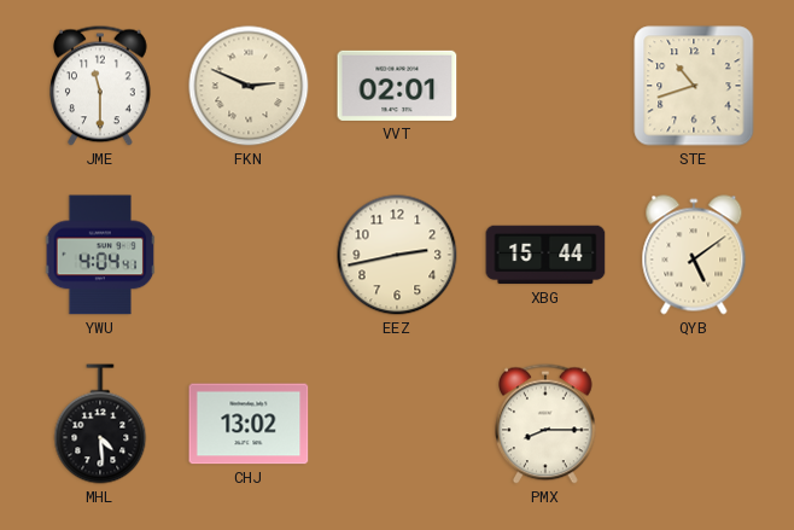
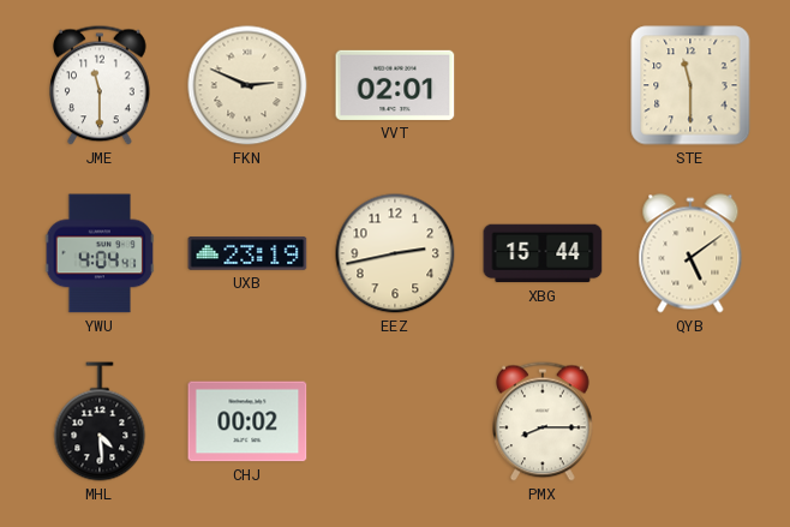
STE: 10:42 -> 11:30
UXB: none -> 23:19
CHJ: 13:02 -> 00:02
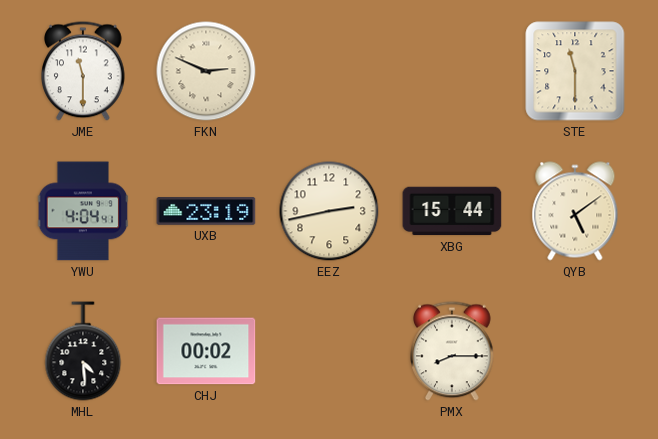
VVT: 02:01 -> none
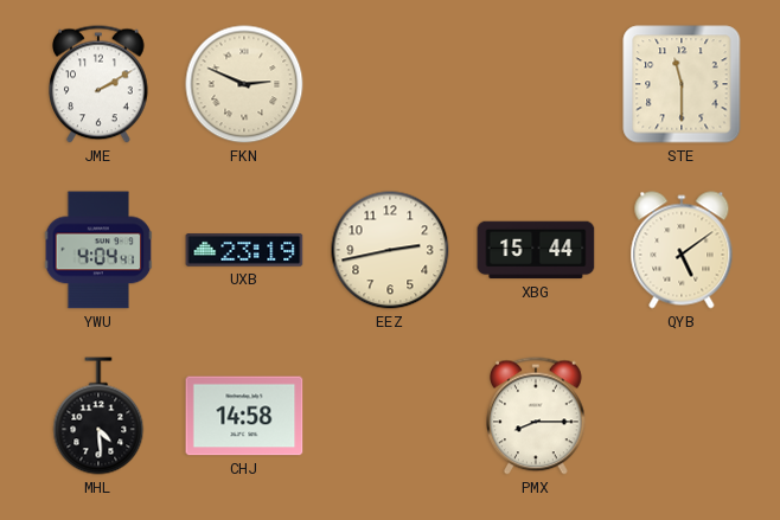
JME: 11:30 -> 2:10
CHJ: 00:02 -> 14:58
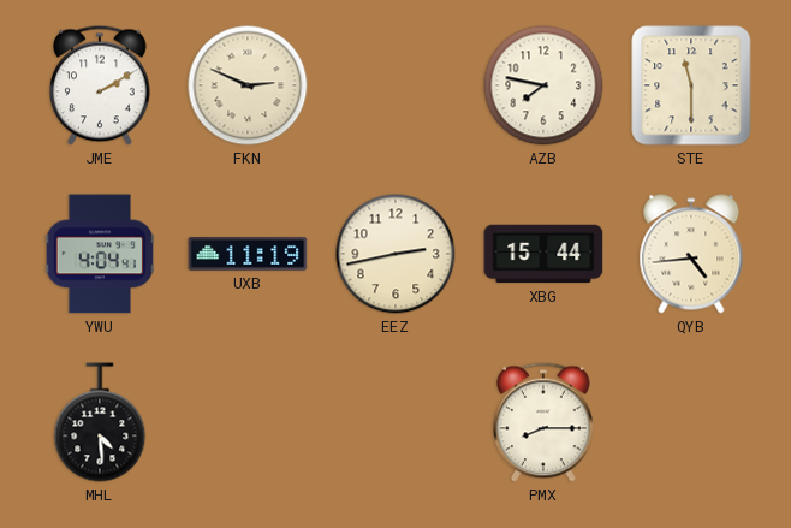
AZB: none -> 7:47
UXB: 23:19 -> 11:19
QYB: 5:09 -> 4:44
CHJ: 14:58 -> none
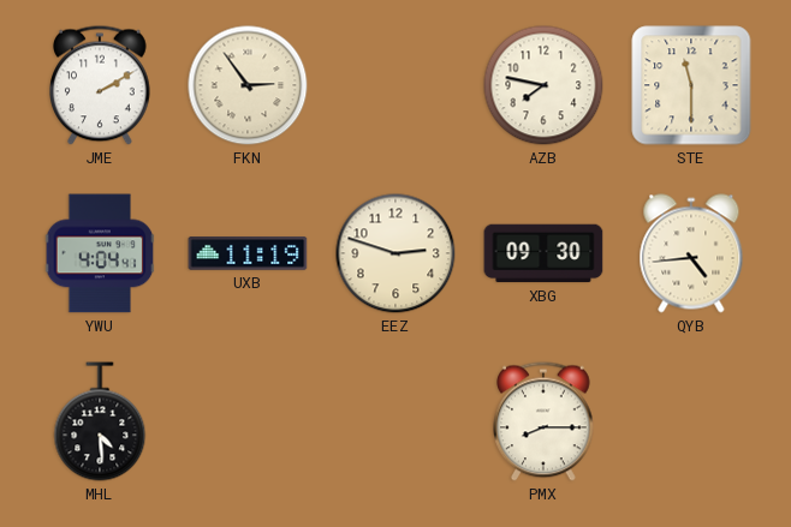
FKN: 2:49 -> 2:54
EEZ: 2:43 -> 2:48
XBG: 15:44 -> 09:30
